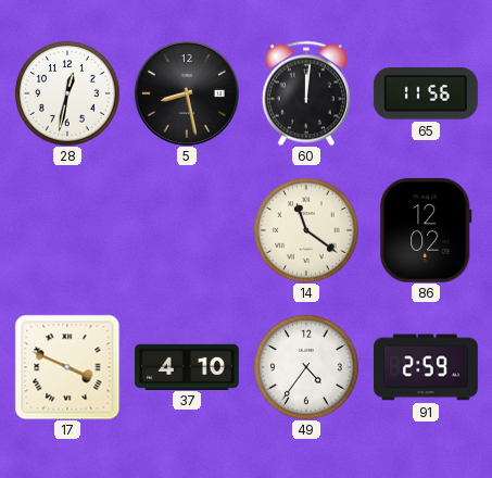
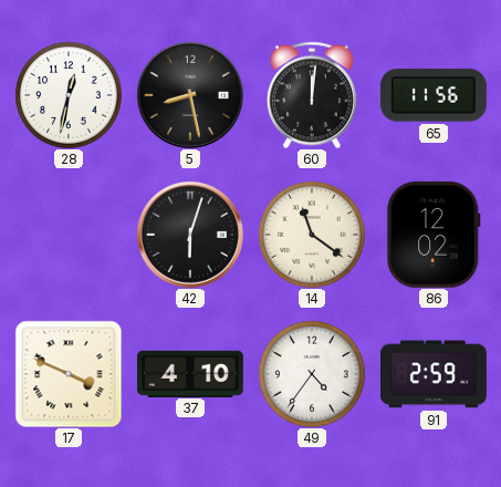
42: none -> 6:03
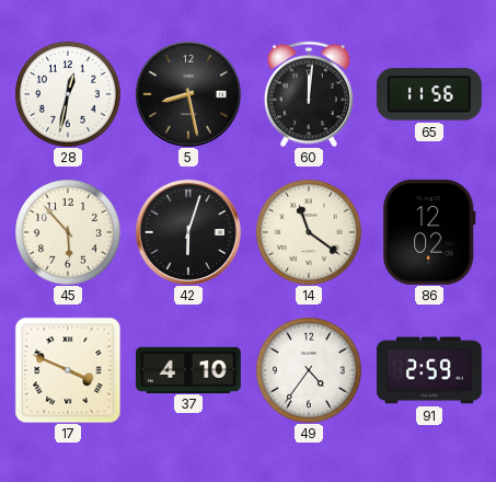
45: none -> 5:53
